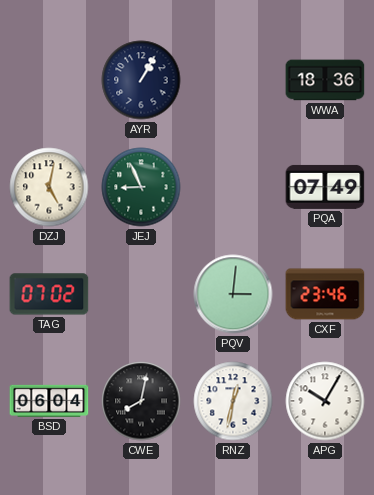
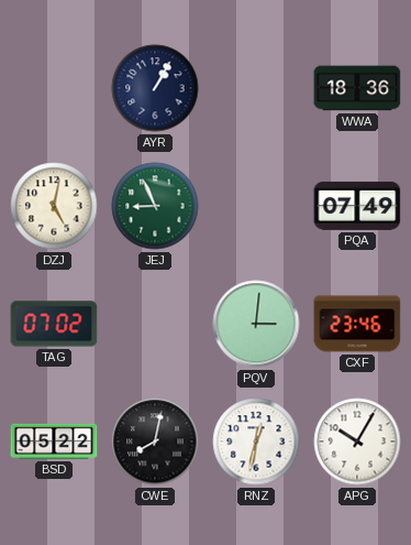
BSD: 06:04 -> 05:22
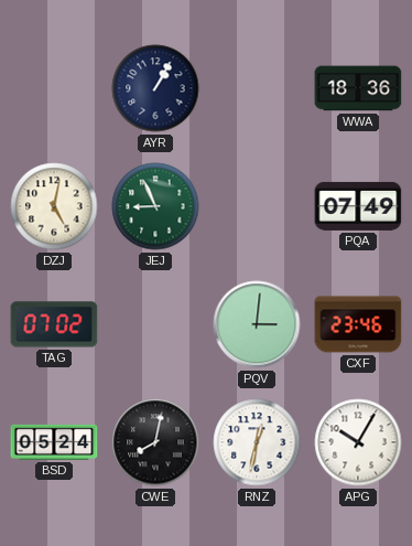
BSD: 05:22 -> 05:24
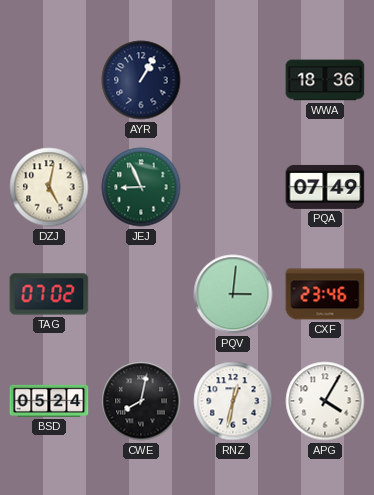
APG: 10:05 -> 4:05
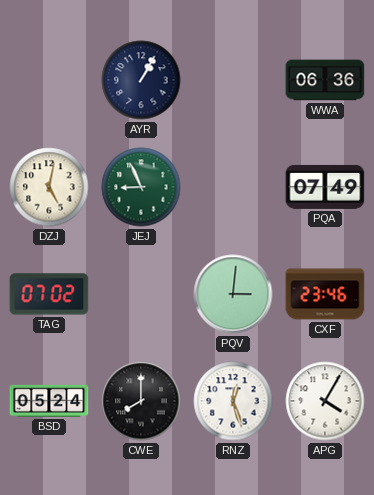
WWA: 18:36 -> 06:36
CWE: 8:02 -> 8:00
RNZ: 12:32 -> 12:27
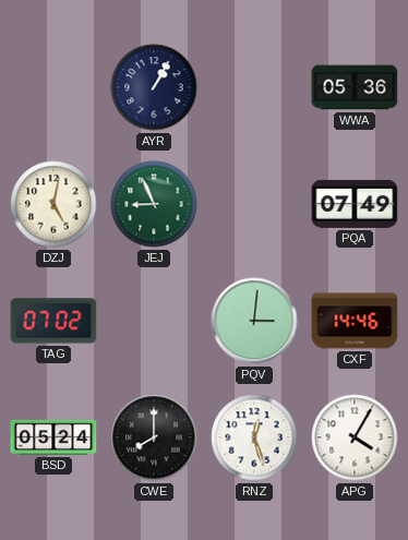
WWA: 06:36 -> 05:36
CXF: 23:46 -> 14:46
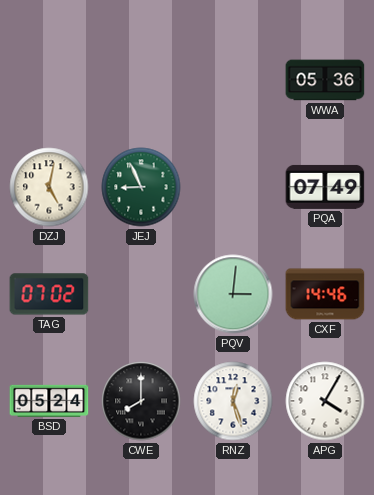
AYR: 1:05 -> none
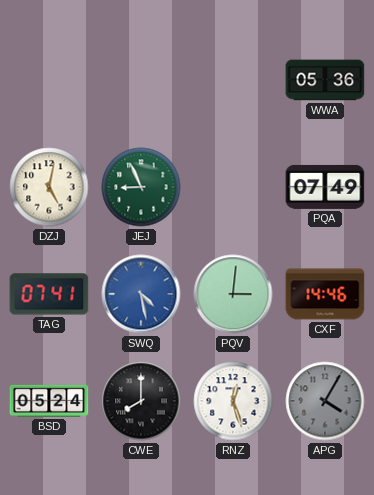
TAG: 07:02 -> 07:41
SWQ: none -> 4:28
APG dial: white -> grey
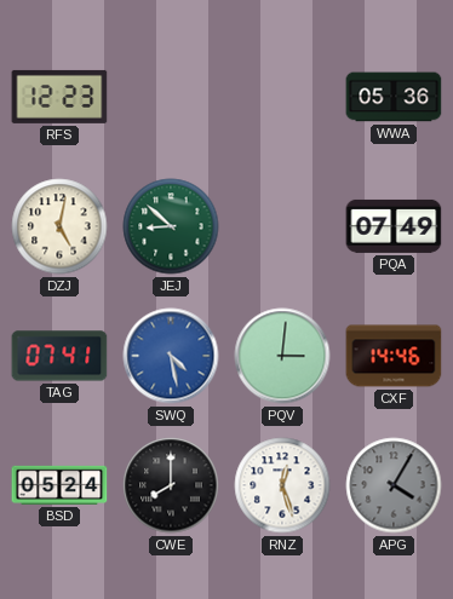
RFS: none -> 12:23
JEJ: 8:56 -> 8:52
